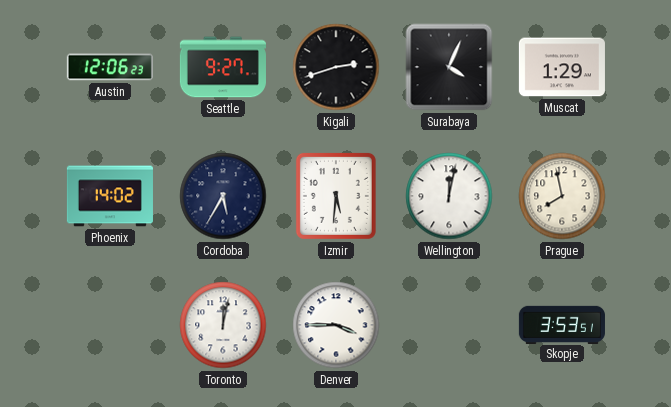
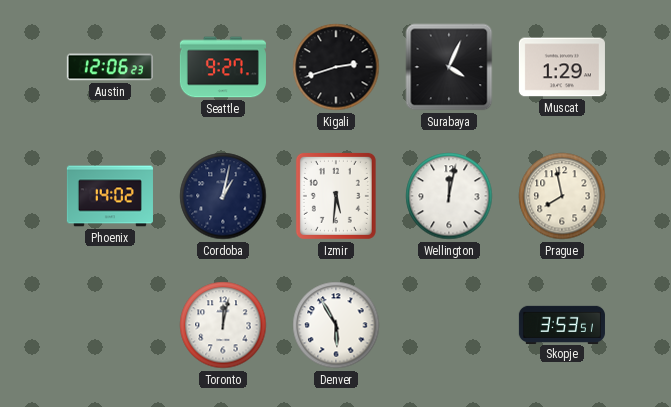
Cordoba: 5:35 -> 1:02
Denver: 3:45 -> 5:55
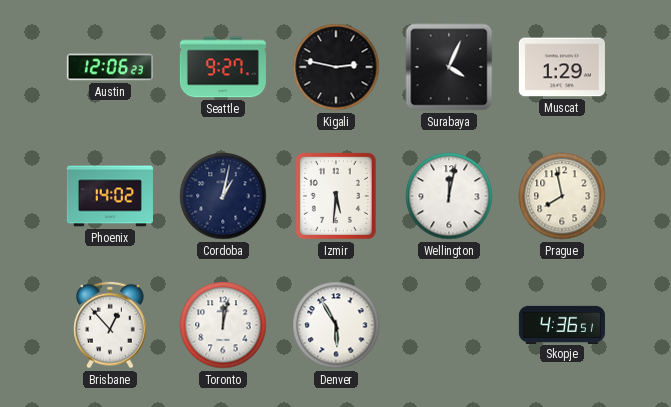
Kigali: 2:42 -> 2:47
Brisbane: none -> 12:53
Skopje: 3:53 -> 4:36
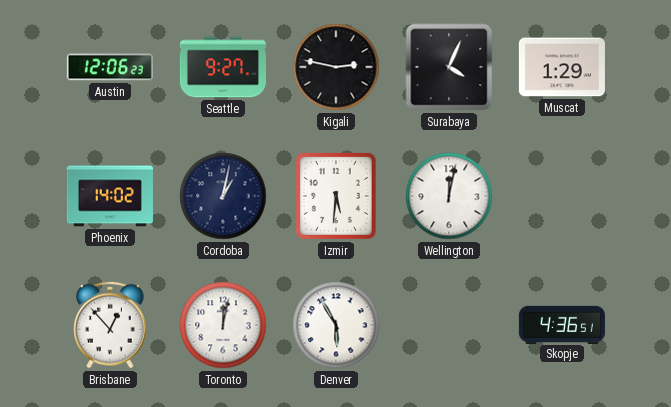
Prague: 7:58 -> none
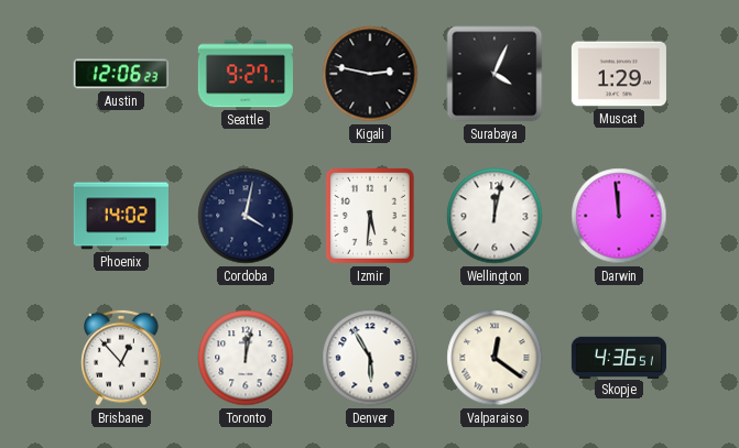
Cordoba: 1:02 -> 4:02
Darwin: none -> 11:59
Valparaiso: none -> 12:21
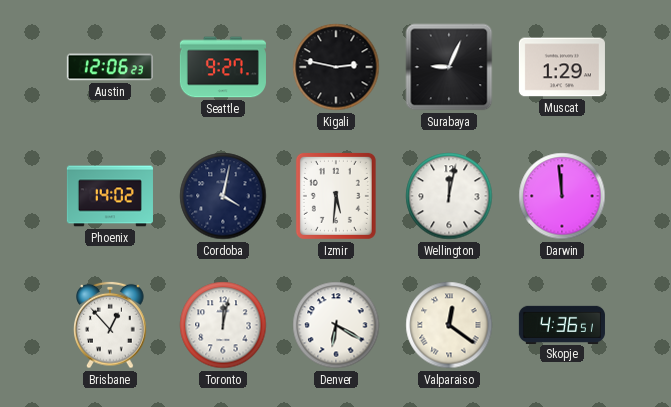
Surabaya: 4:04 -> 9:04
Denver: 5:55 -> 6:20
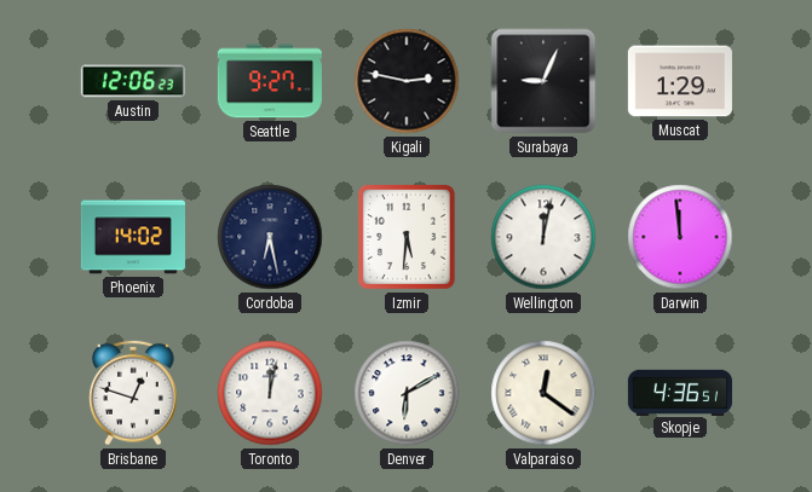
Cordoba: 4:02 -> 6:28
Brisbane: 12:53 -> 12:48
Denver: 6:20 -> 6:10
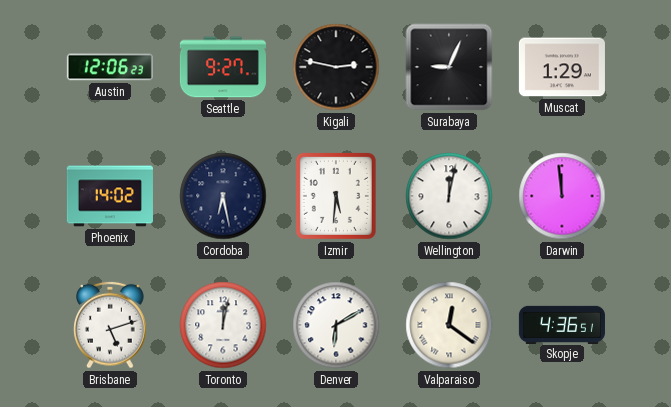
Brisbane: 12:48 -> 5:12
